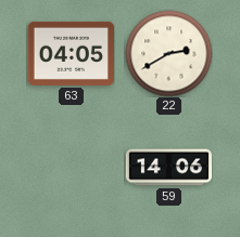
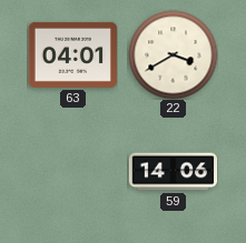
63: 04:05 -> 04:01
22: 2:40 -> 3:40
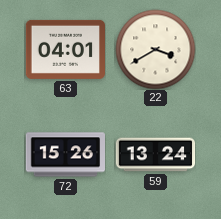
72: none -> 15:26
59: 14:06 -> 13:24
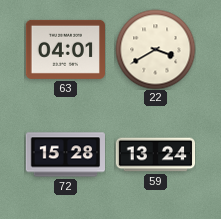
72: 15:26 -> 15:28
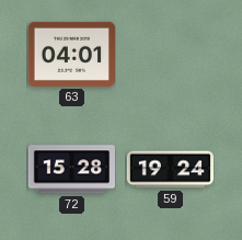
22: 3:40 -> none
59: 13:24 -> 19:24
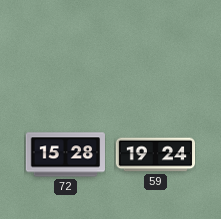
63: 04:01 -> none
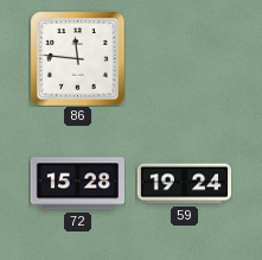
86: none -> 11:46
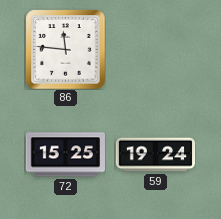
72: 15:28 -> 15:25
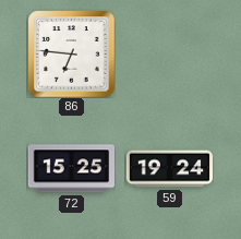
86: 11:46 -> 6:46
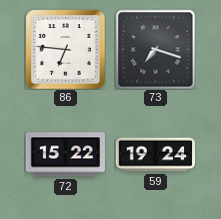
73: none -> 7:18
72: 15:25 -> 15:22
